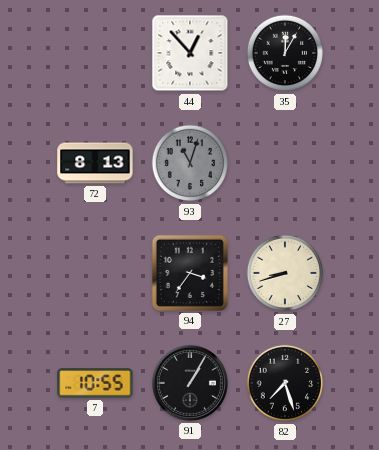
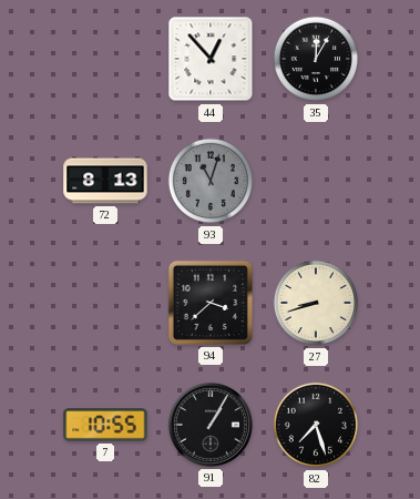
94: 3:36 -> 3:38
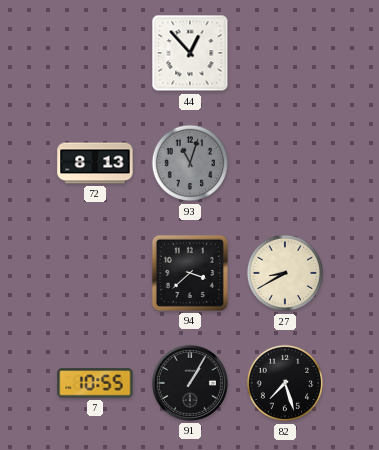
35: 12:05 -> none
27: 8:42 -> 8:40
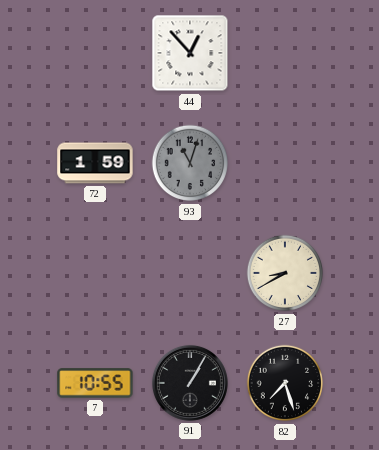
72: 8:13 -> 1:59
94: 3:38 -> none
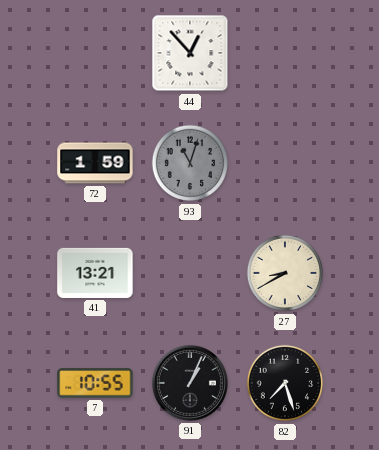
41: none -> 13:21
91: 1:05 -> 1:04
